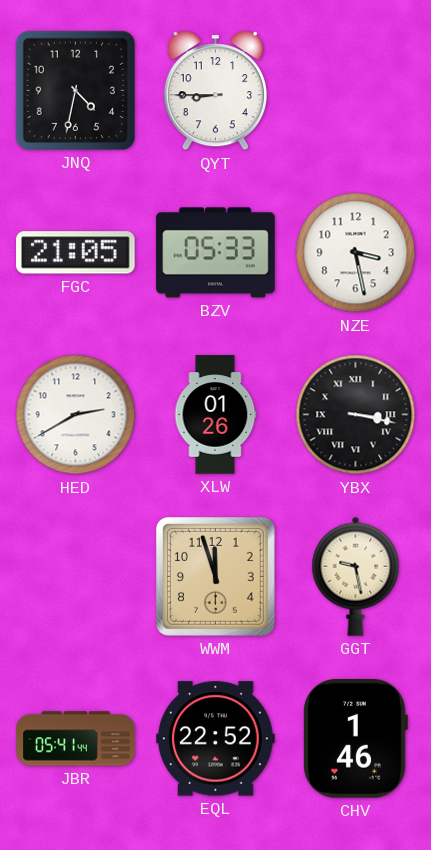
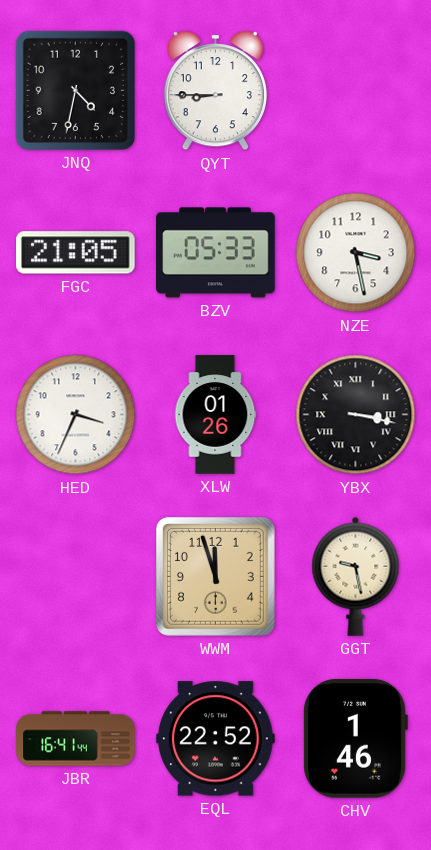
HED: 2:40 -> 3:34
JBR: 05:41 -> 16:41
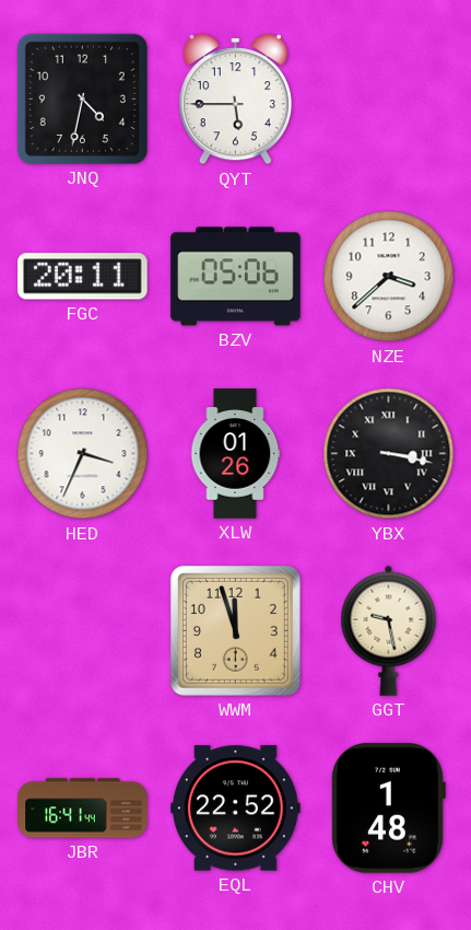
QYT: 8:45 -> 5:45
FGC: 21:05 -> 20:11
BZV: 05:33 -> 05:06
NZE: 3:28 -> 3:38
CHV: 1:46 -> 1:48
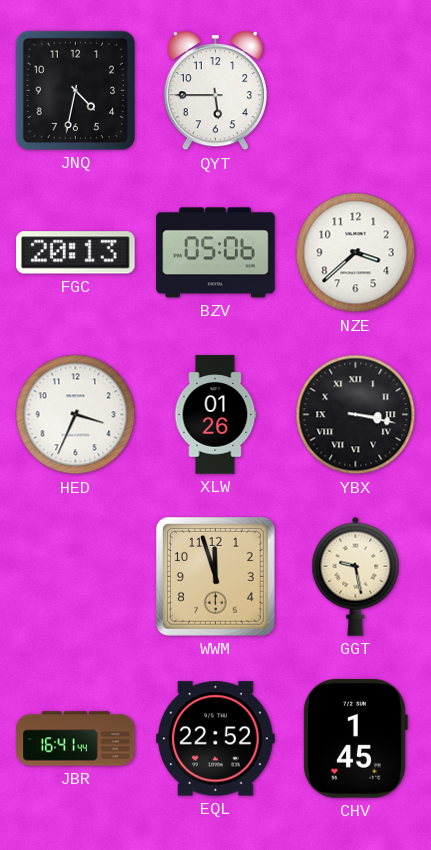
FGC: 20:11 -> 20:13
CHV: 1:48 -> 1:45
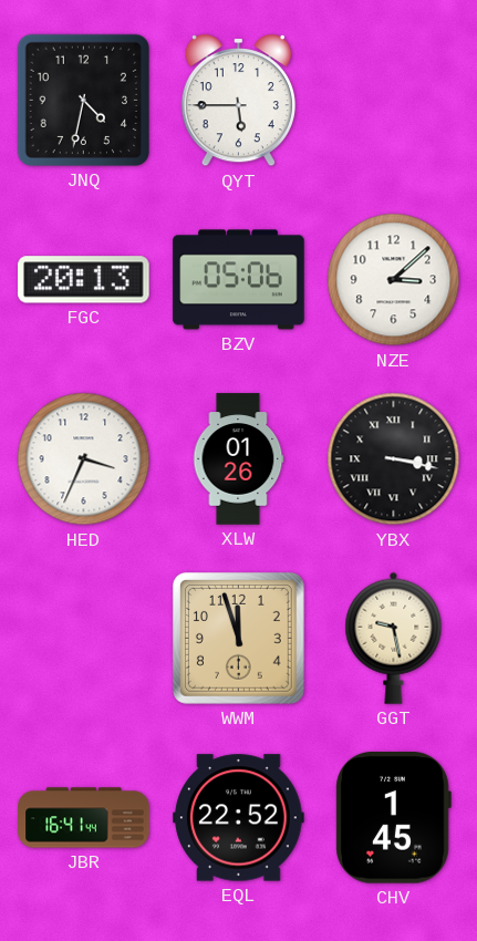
NZE: 3:38 -> 3:08
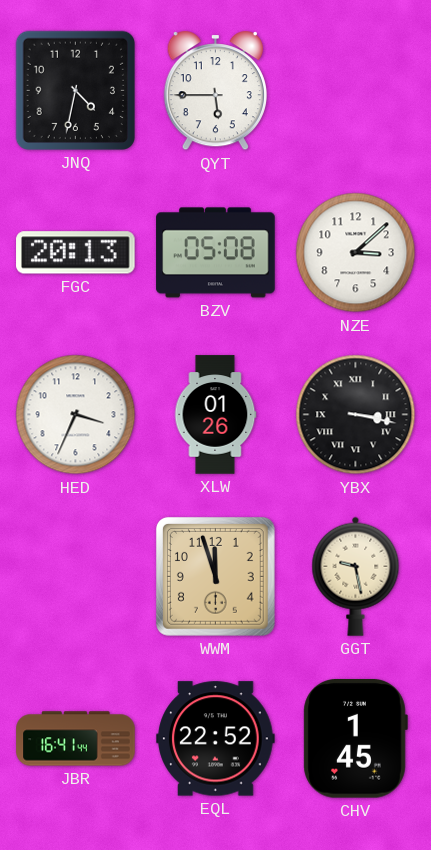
BZV: 05:06 -> 05:08
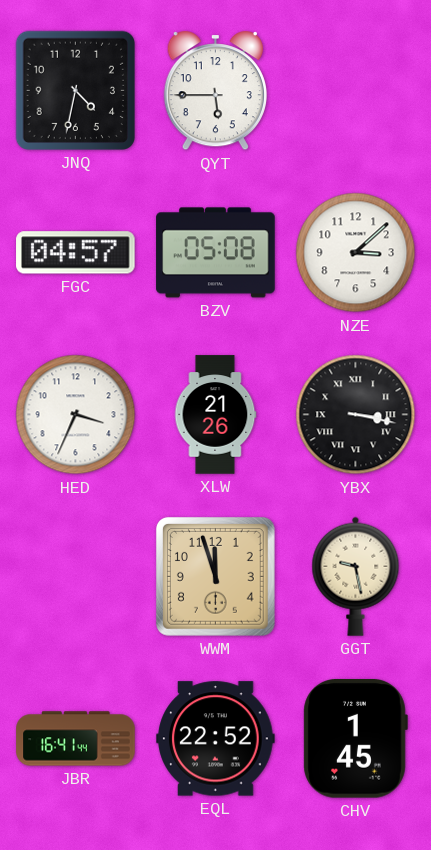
FGC: 20:13 -> 04:57
XLW: 01:26 -> 21:26
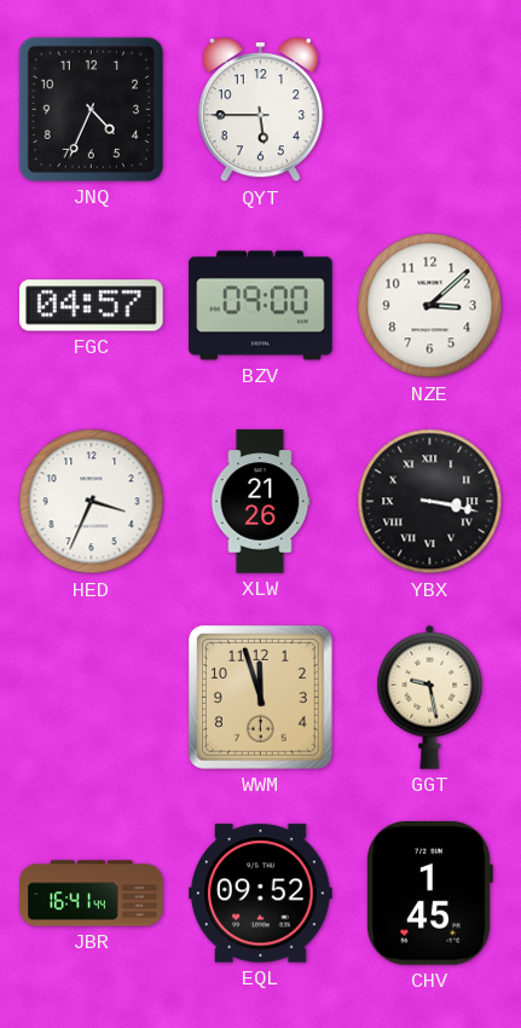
JNQ: 4:32 -> 4:34
BZV: 05:08 -> 09:00
EQL: 22:52 -> 09:52
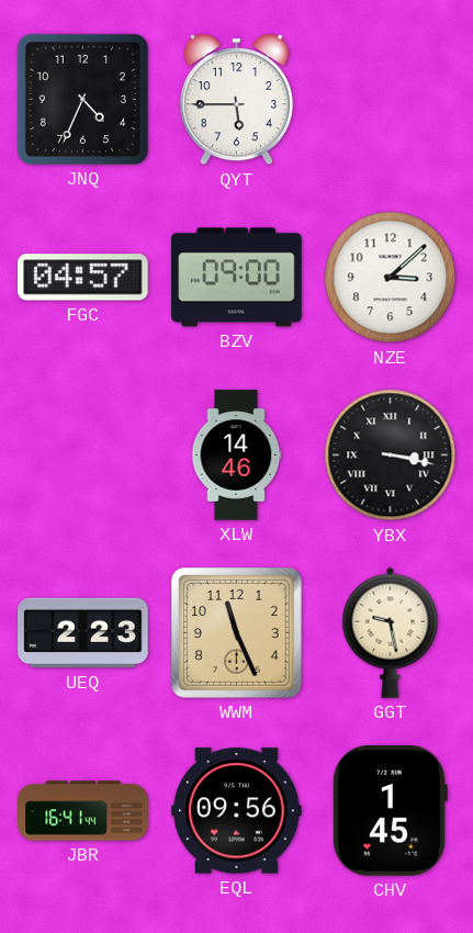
HED: 3:34 -> none
XLW: 21:26 -> 14:46
UEQ: none -> 2:23
WWM: 11:57 -> 11:26
EQL: 09:52 -> 09:56
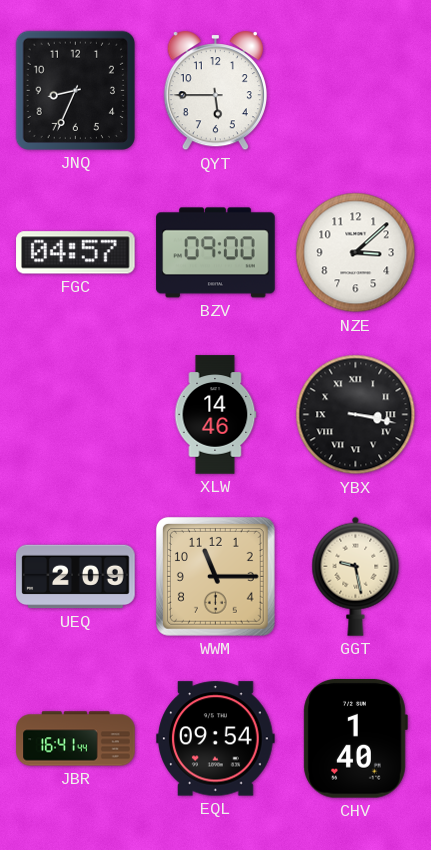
JNQ: 4:34 -> 8:34
UEQ: 2:23 -> 2:09
WWM: 11:26 -> 11:15
EQL: 09:56 -> 09:54
CHV: 1:45 -> 1:40
